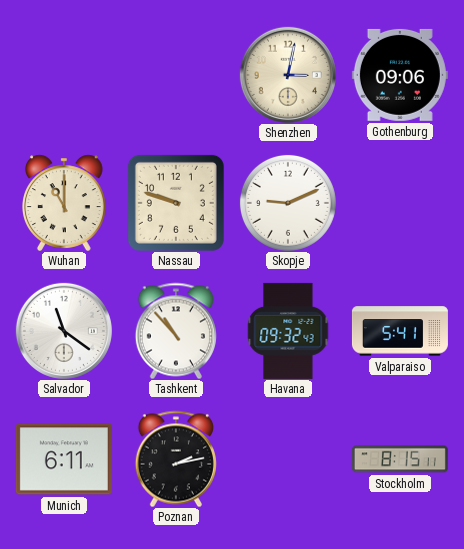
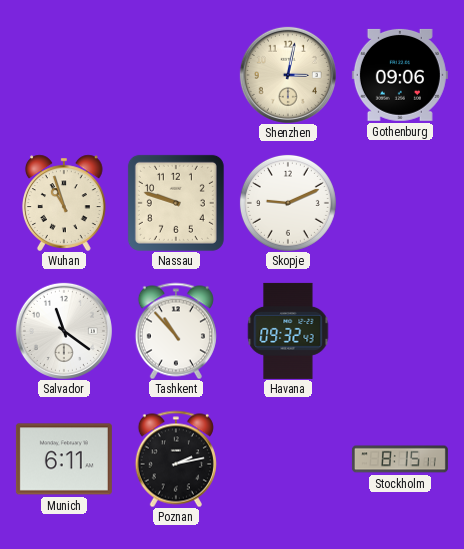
Wuhan: 11:00 -> 10:57
Valparaiso: 5:41 -> none
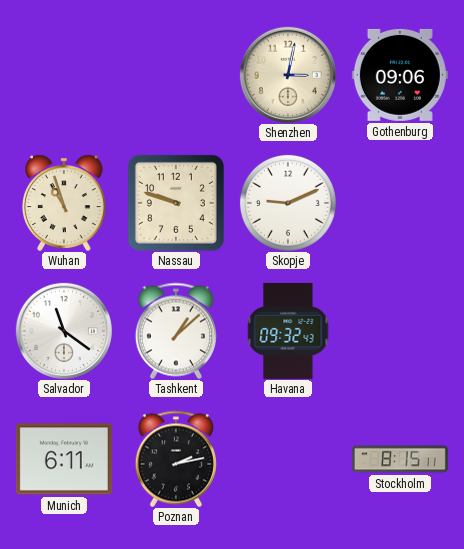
Tashkent: 10:53 -> 1:08
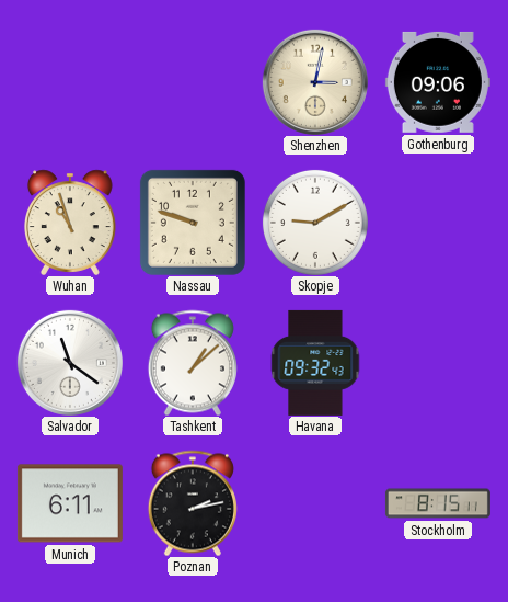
Skopje: 9:11 -> 9:10
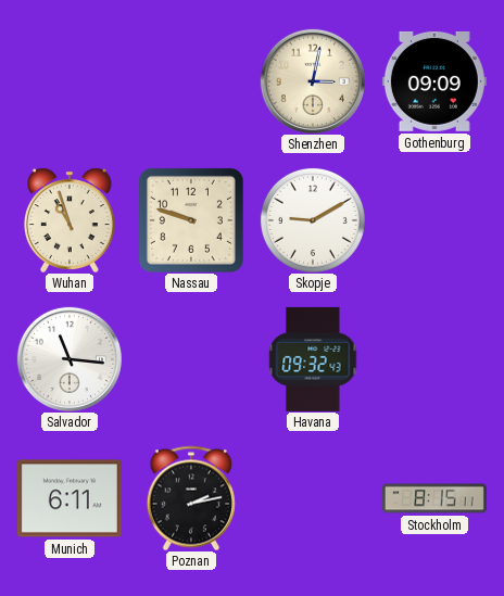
Gothenburg: 09:06 -> 09:09
Salvador: 11:21 -> 11:16
Tashkent: 1:08 -> none
